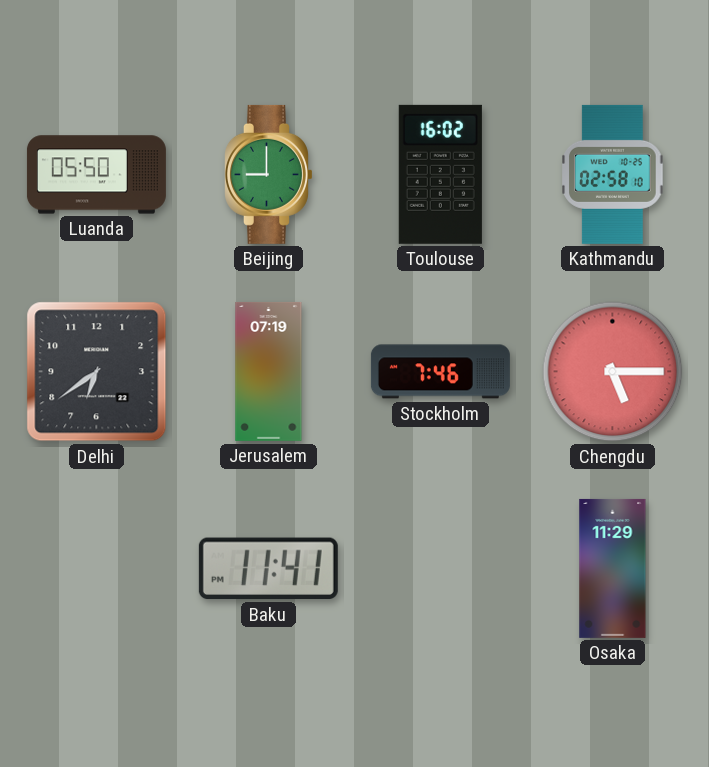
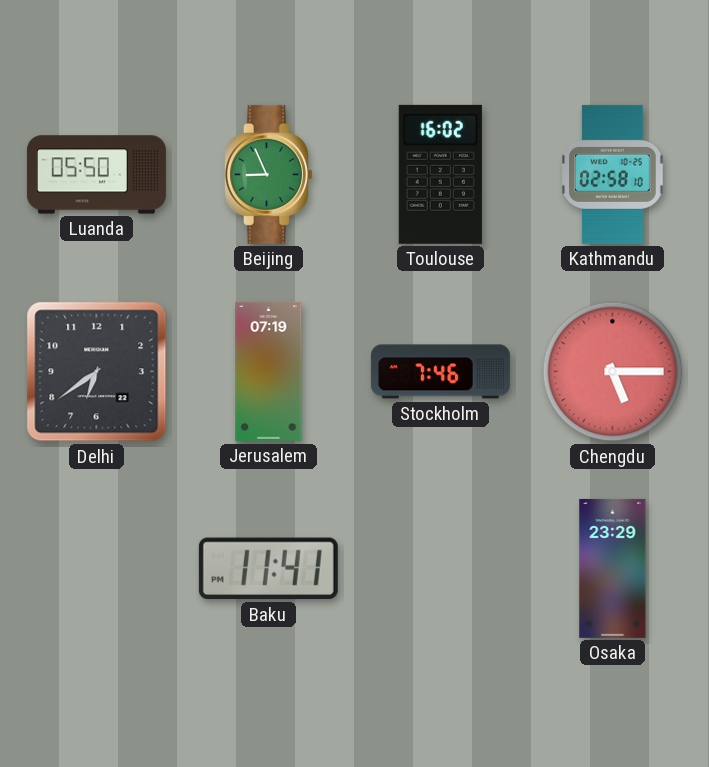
Beijing: 9:00 -> 8:56
Osaka: 11:29 -> 23:29
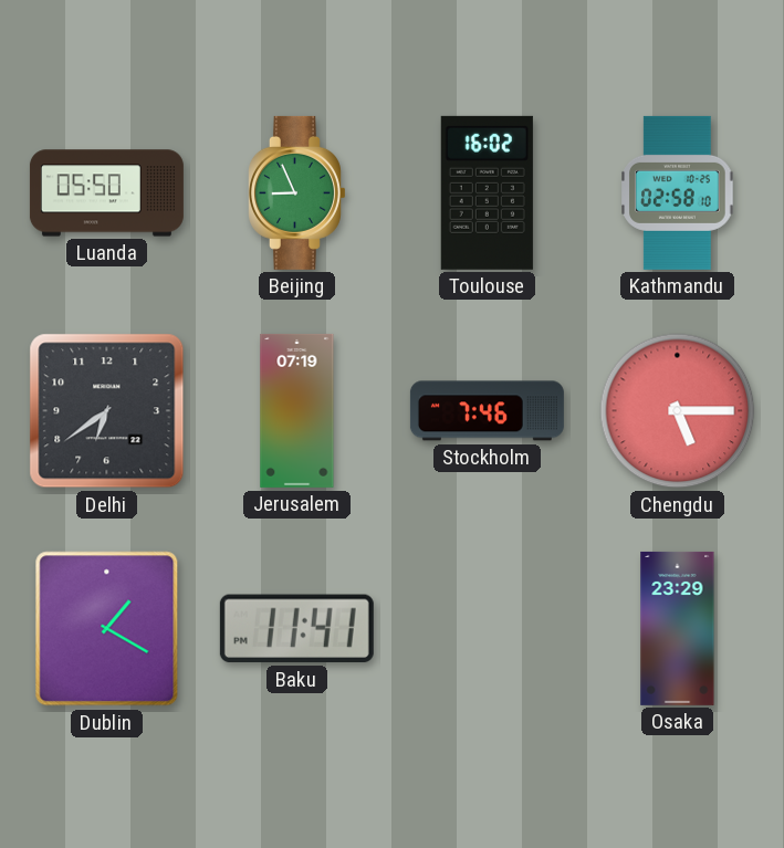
Dublin: none -> 1:20
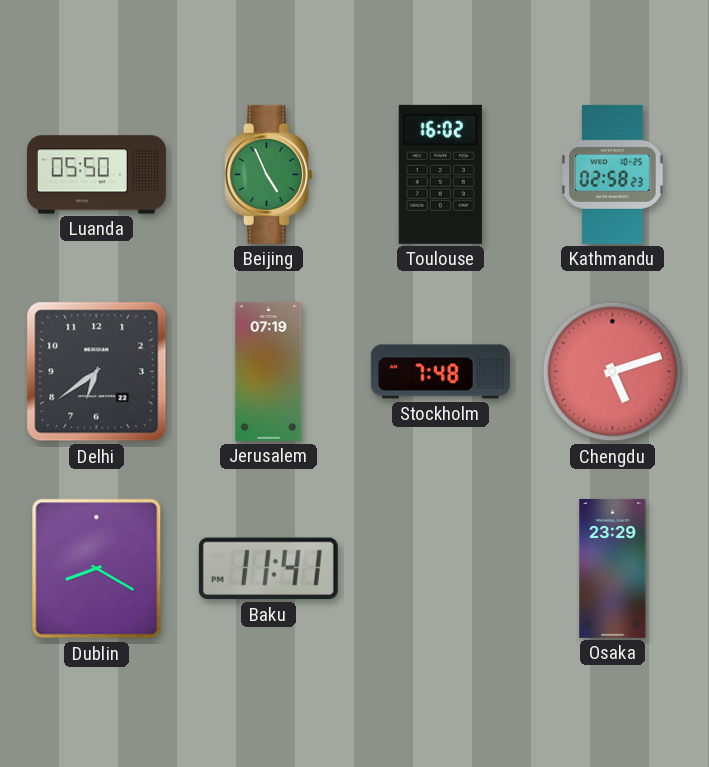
Beijing: 8:56 -> 4:56
Kathmandu: 02:58:10 -> 02:58:23
Stockholm: 7:46 -> 7:48
Chengdu: 5:15 -> 5:12
Dublin: 1:20 -> 8:20
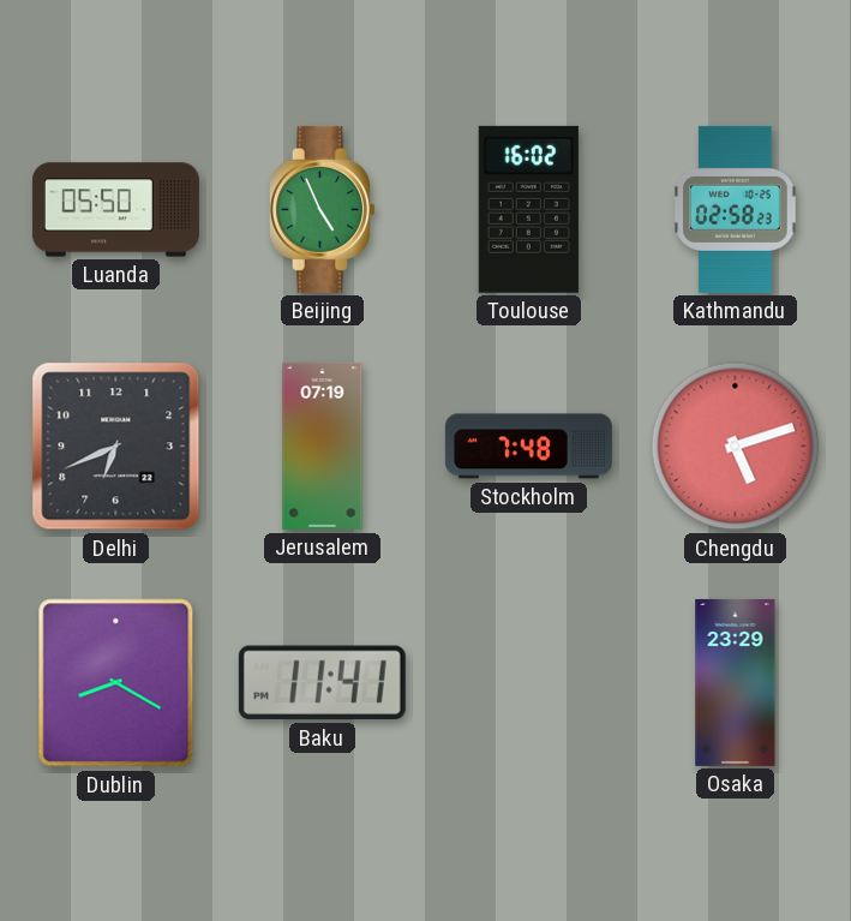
Delhi: 6:39 -> 6:41
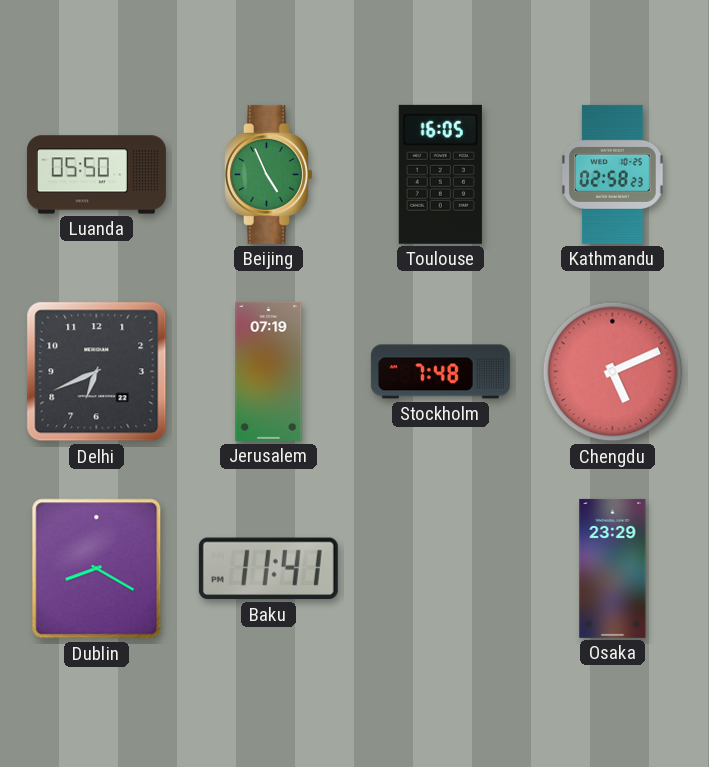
Toulouse: 16:02 -> 16:05
Chengdu: 5:12 -> 5:11
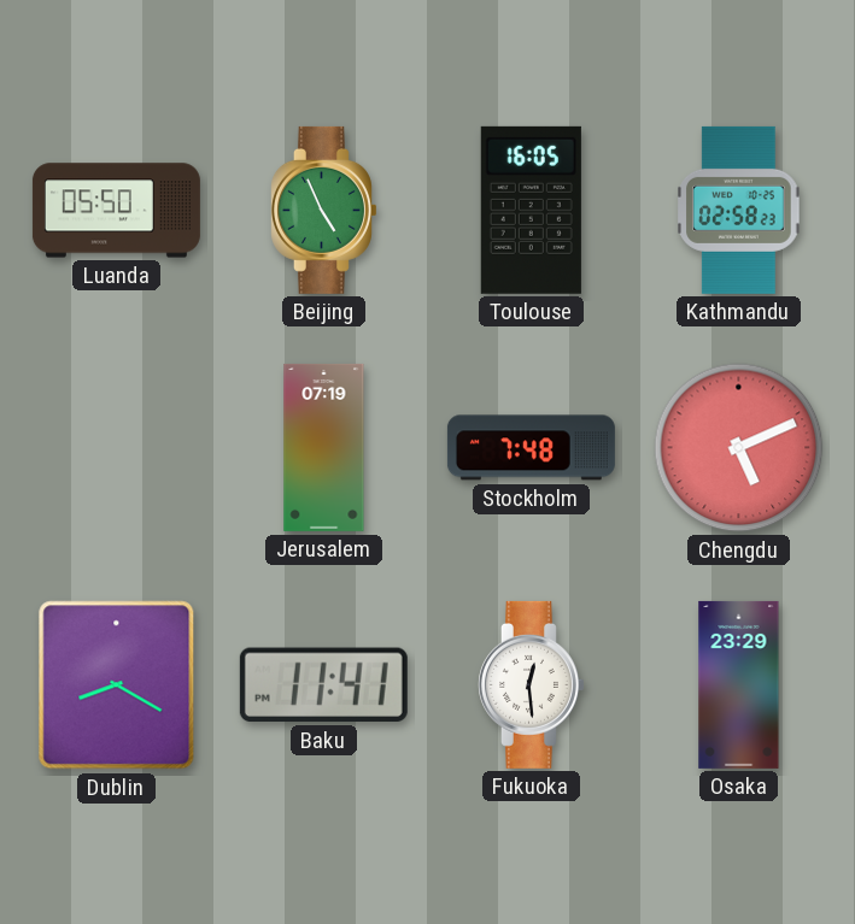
Delhi: 6:41 -> none
Fukuoka: none -> 12:29
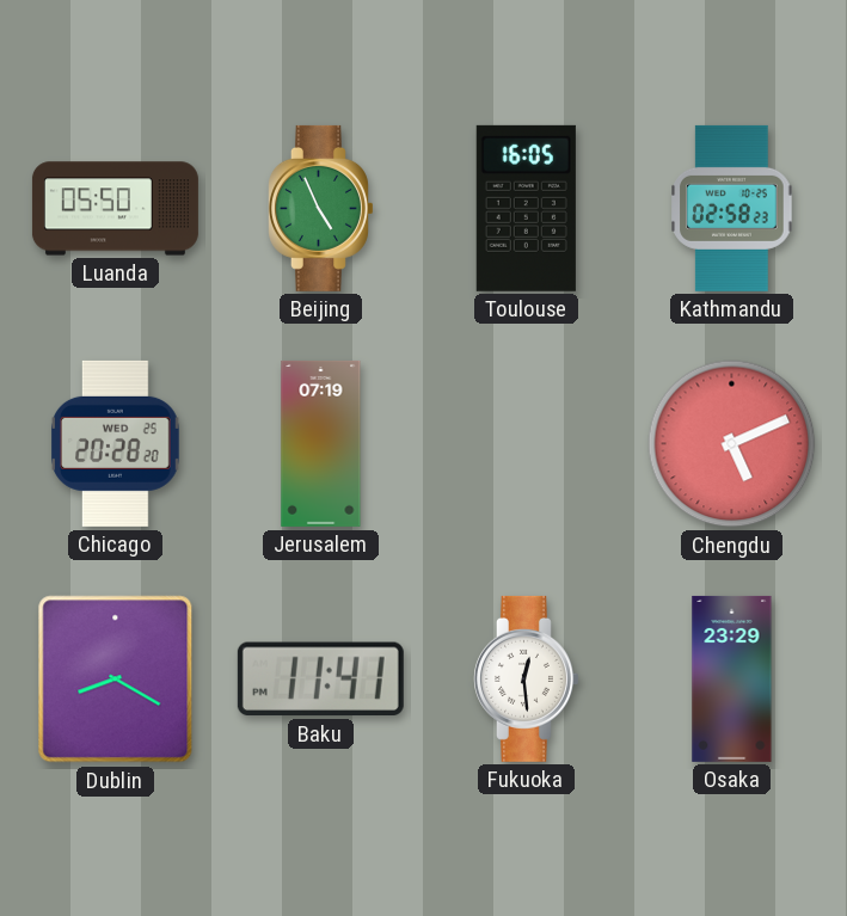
Chicago: none -> 20:28
Stockholm: 7:48 -> none
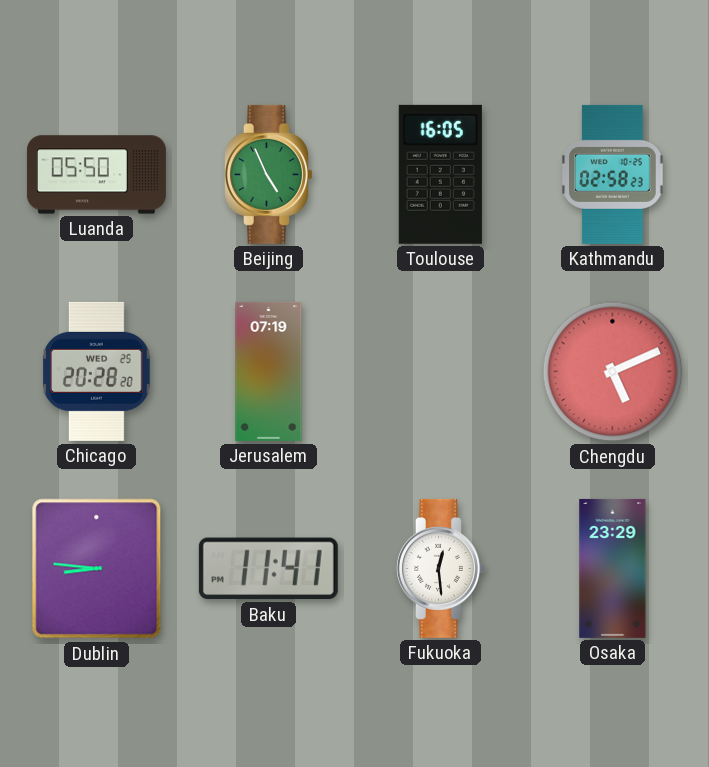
Dublin: 8:20 -> 8:46
